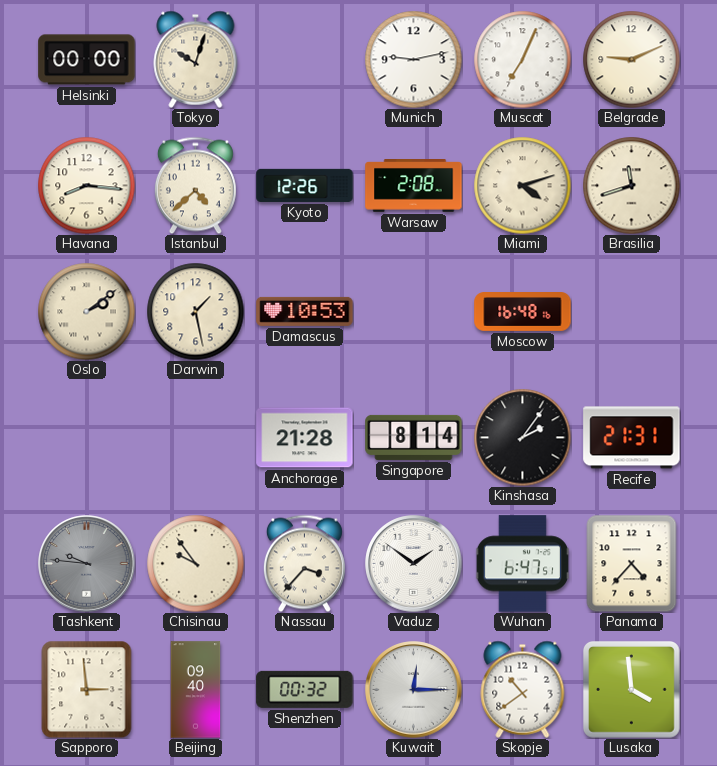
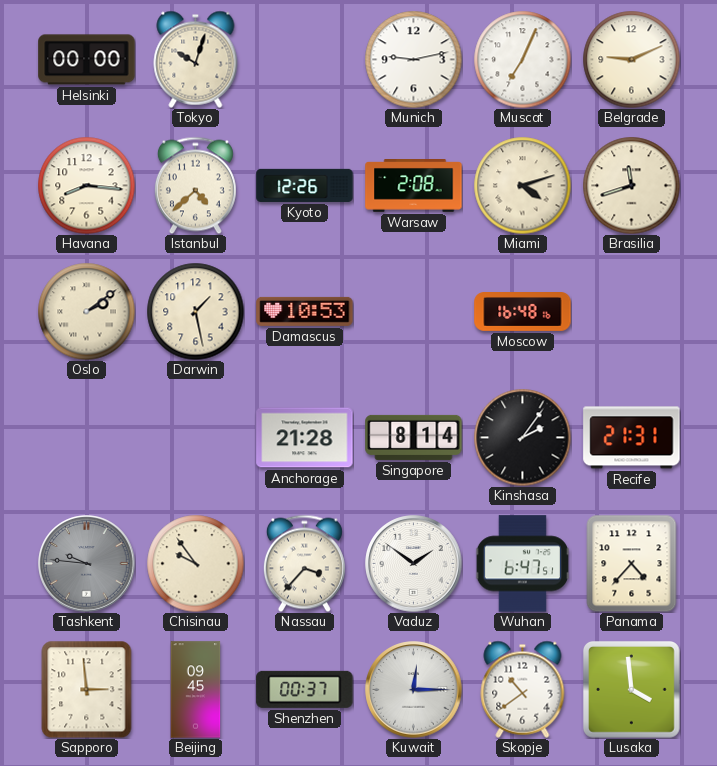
Beijing: 09:40 -> 09:45
Shenzhen: 00:32 -> 00:37
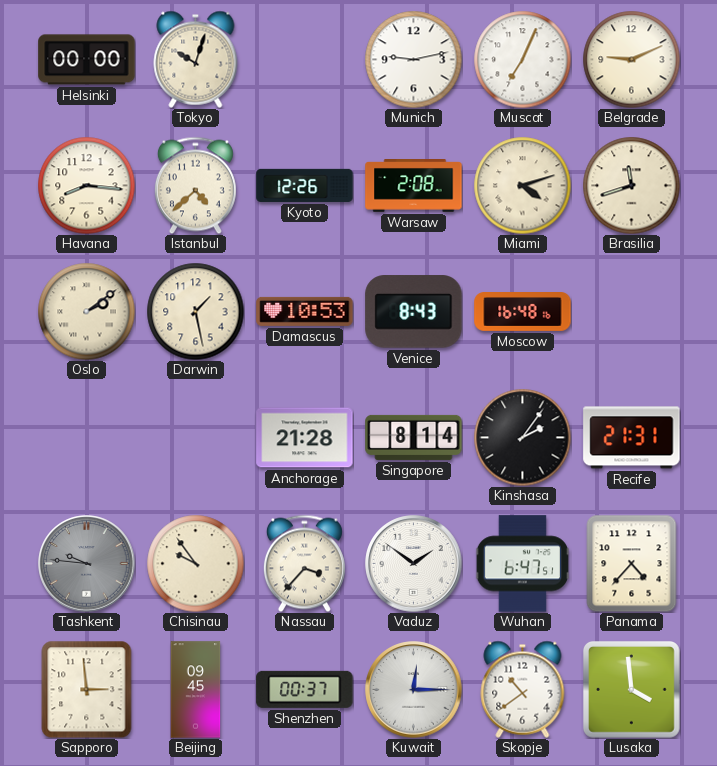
Venice: none -> 8:43
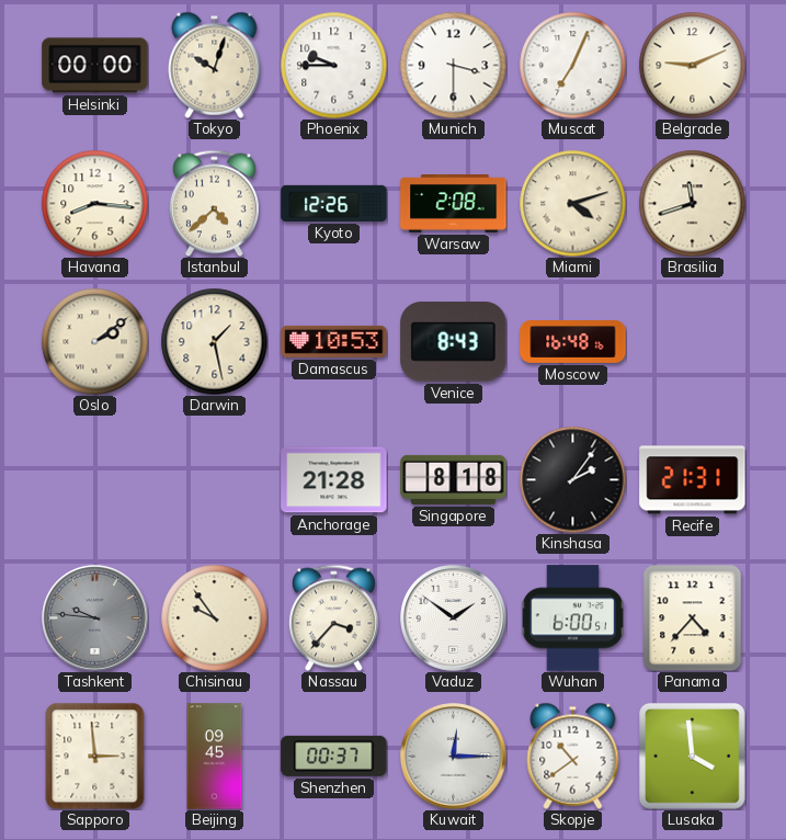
Phoenix: none -> 9:45
Munich: 9:13 -> 3:30
Singapore: 8:14 -> 8:18
Wuhan: 6:47 -> 6:00
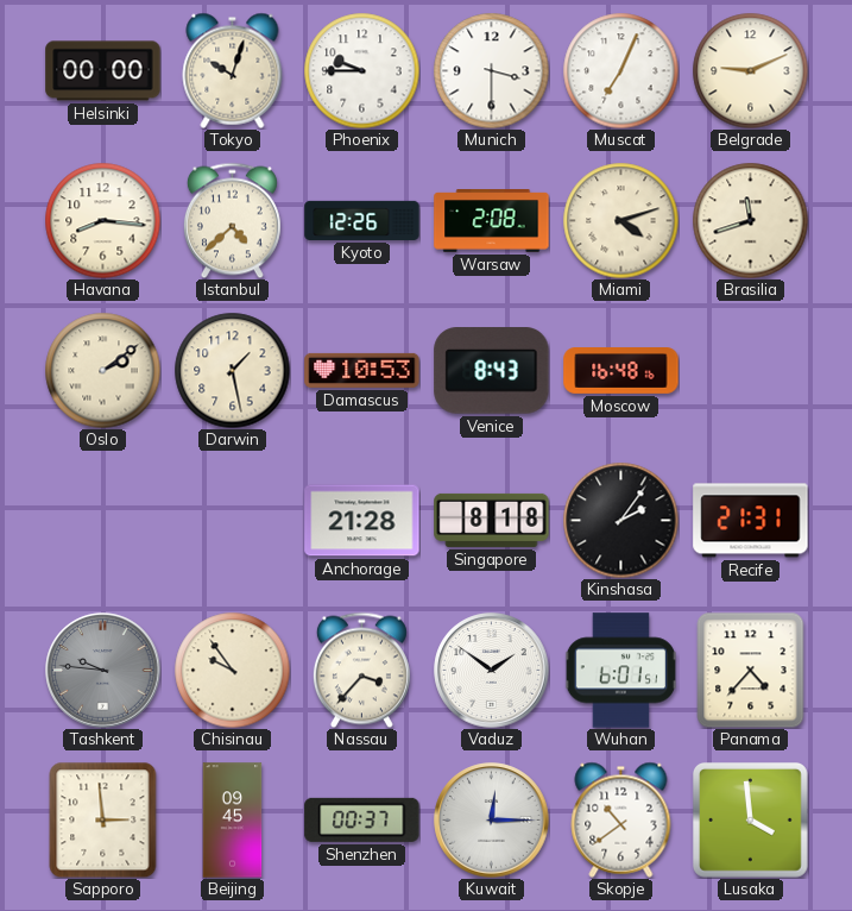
Wuhan: 6:00 -> 6:01
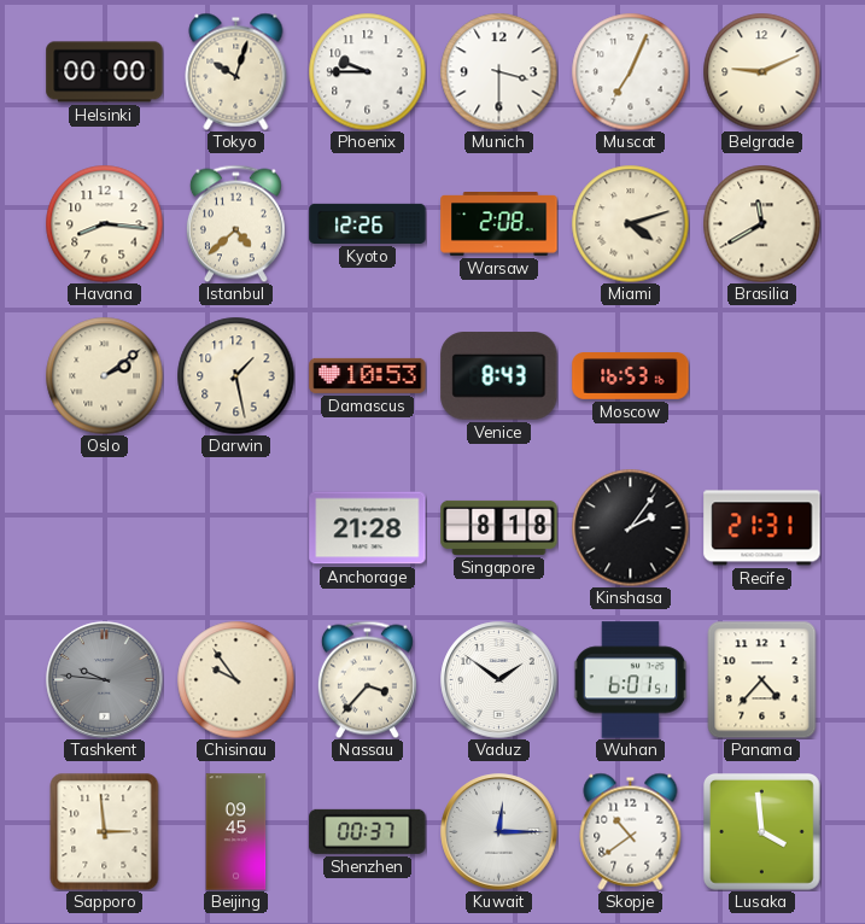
Brasilia: 11:42 -> 11:40
Moscow: 16:48 -> 16:53
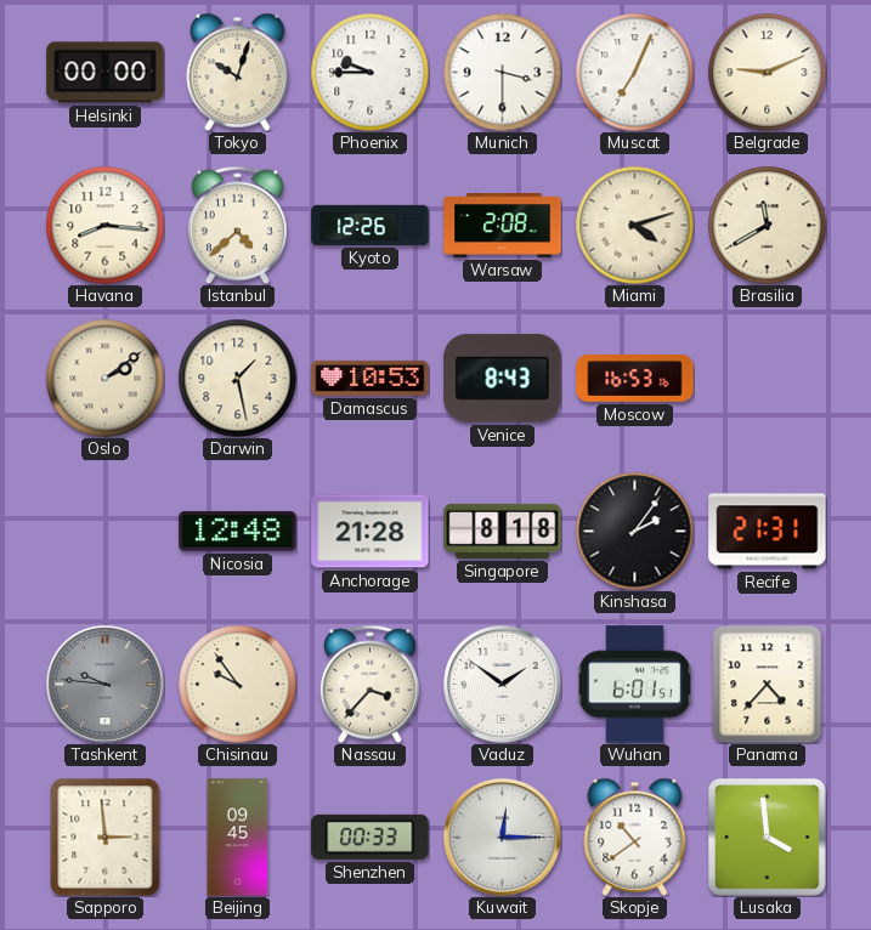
Nicosia: none -> 12:48
Shenzhen: 00:37 -> 00:33
